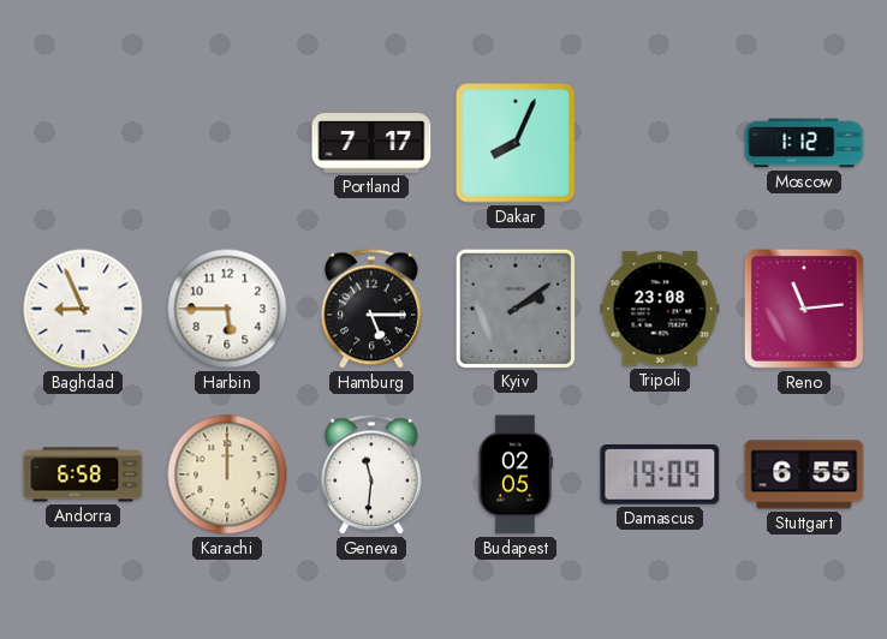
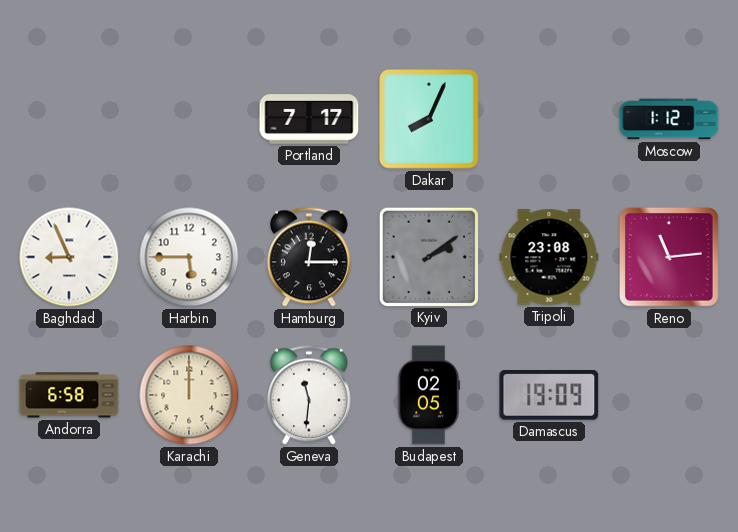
Hamburg: 5:15 -> 12:15
Stuttgart: 6:55 -> none
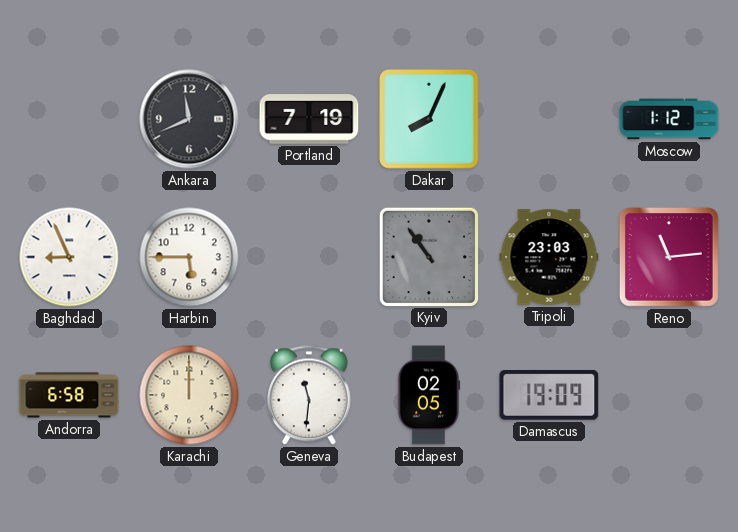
Ankara: none -> 11:41
Portland: 7:17 -> 7:19
Hamburg: 12:15 -> none
Kyiv: 2:09 -> 10:54
Tripoli: 23:08 -> 23:03
